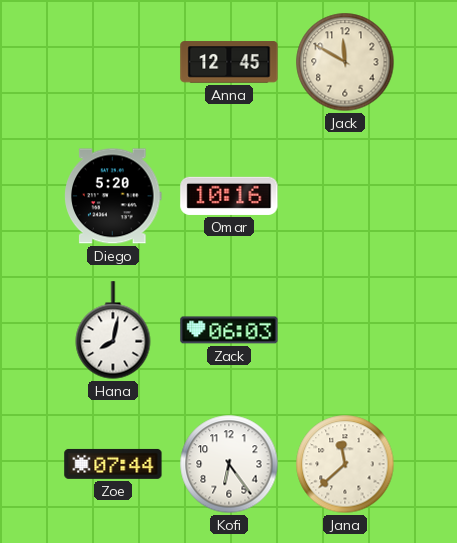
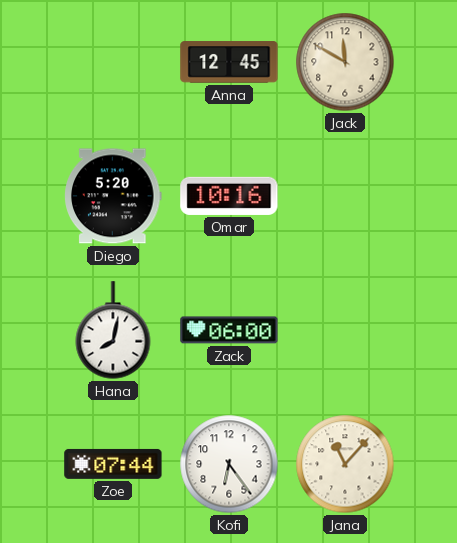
Zack: 06:03 -> 06:00
Jana: 11:38 -> 11:07
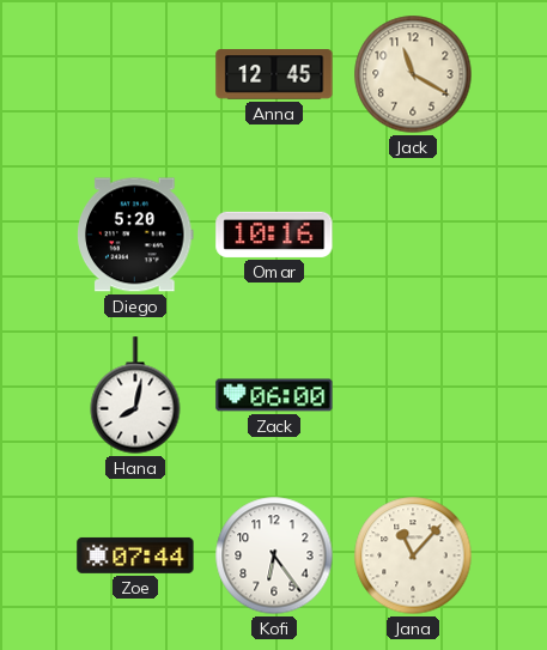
Jack: 11:50 -> 11:20
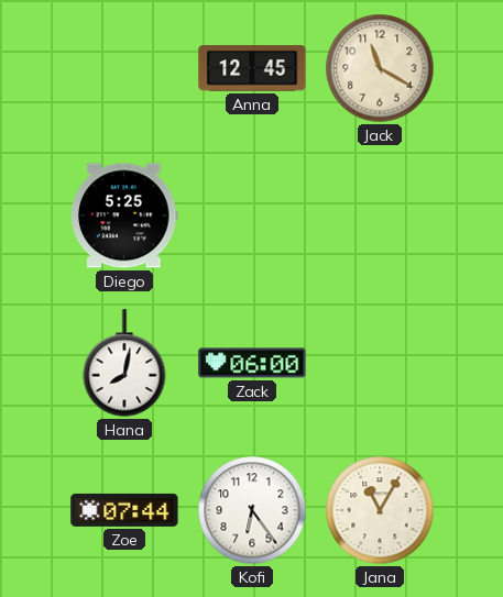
Diego: 5:20 -> 5:25
Omar: 10:16 -> none
Jana: 11:07 -> 11:05
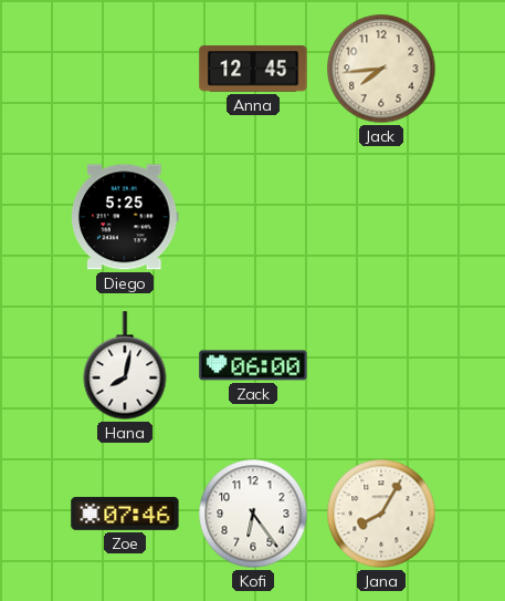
Jack: 11:20 -> 7:44
Zoe: 07:44 -> 07:46
Jana: 11:05 -> 8:05
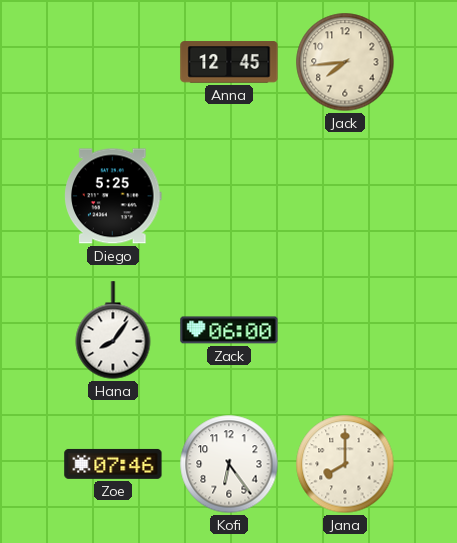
Hana: 8:02 -> 8:06
Jana: 8:05 -> 8:00
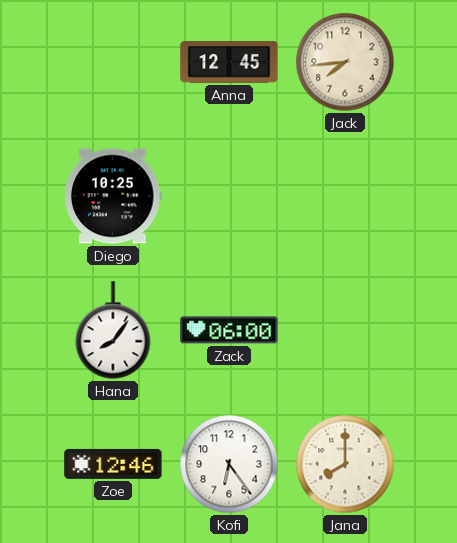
Diego: 5:25 -> 10:25
Zoe: 07:46 -> 12:46
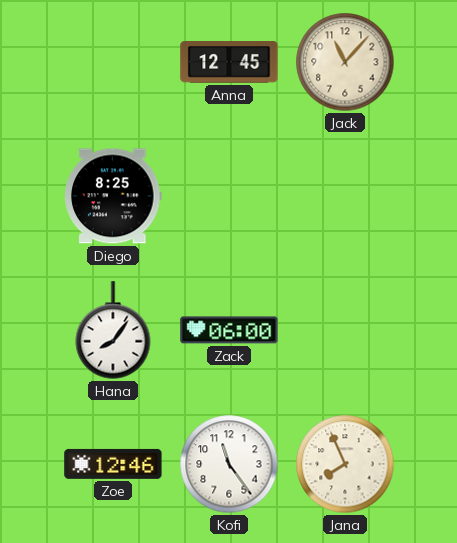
Jack: 7:44 -> 11:07
Diego: 10:25 -> 8:25
Kofi: 6:24 -> 11:24
Jana: 8:00 -> 7:56
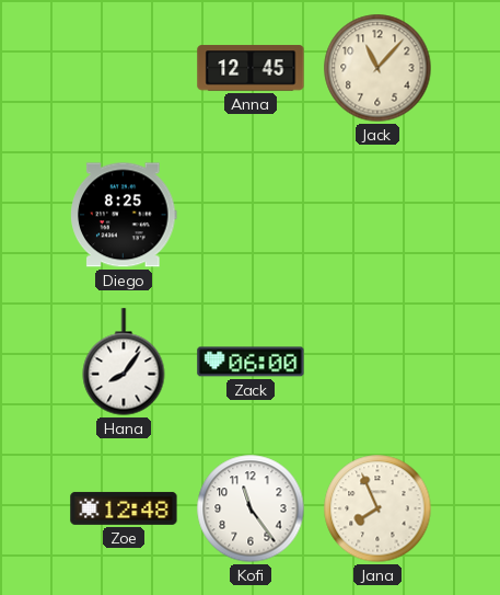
Zoe: 12:46 -> 12:48
